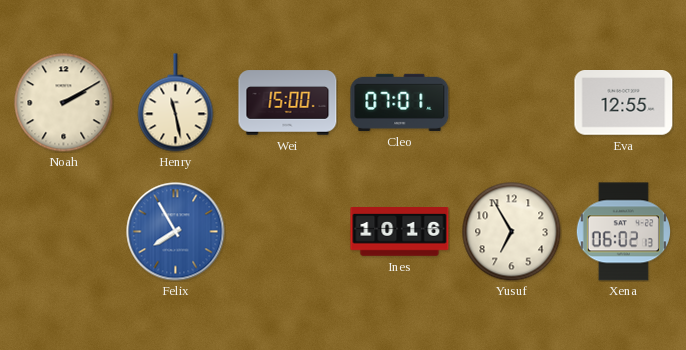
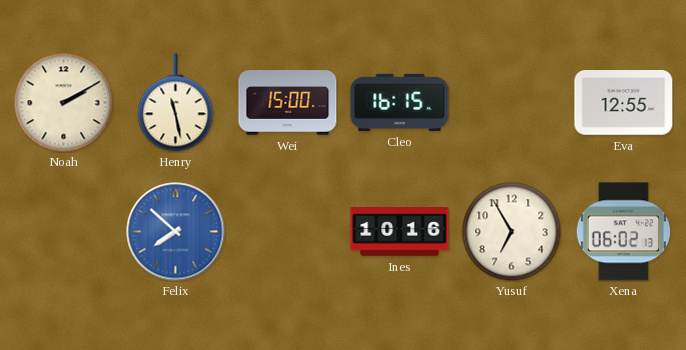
Cleo: 07:01 -> 16:15
Felix: 7:55 -> 7:52
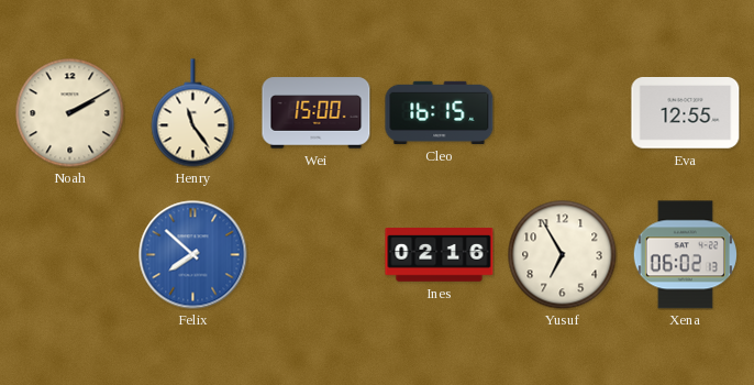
Henry: 11:28 -> 11:24
Ines: 10:16 -> 02:16
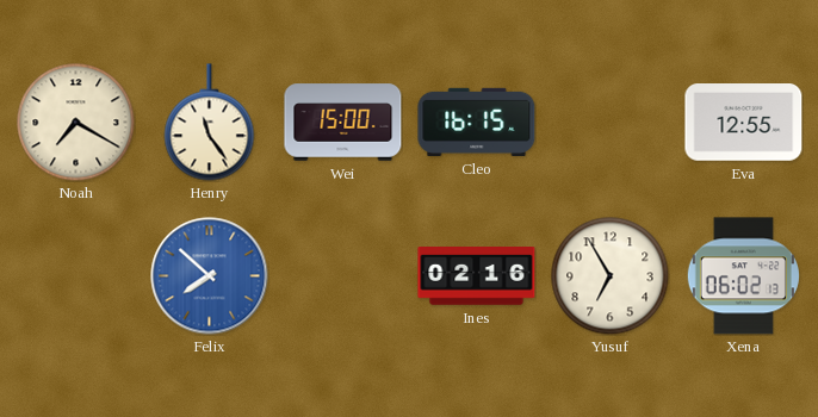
Noah: 2:10 -> 7:20
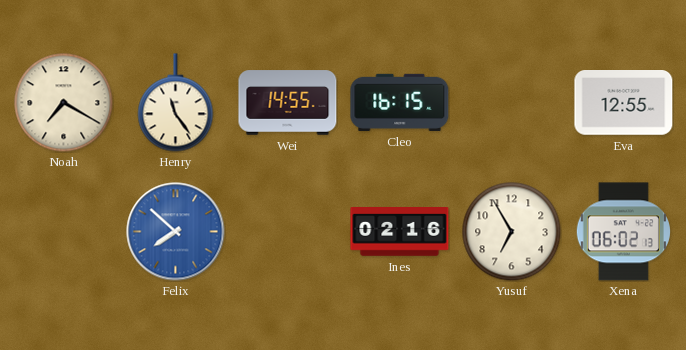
Wei: 15:00 -> 14:55
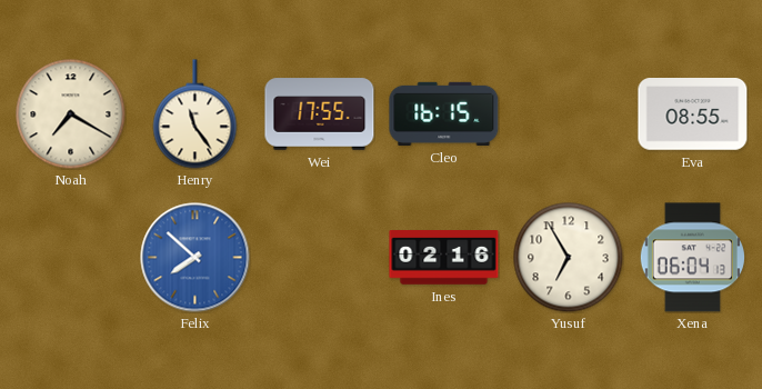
Wei: 14:55 -> 17:55
Eva: 12:55 -> 08:55
Xena: 06:02 -> 06:04
